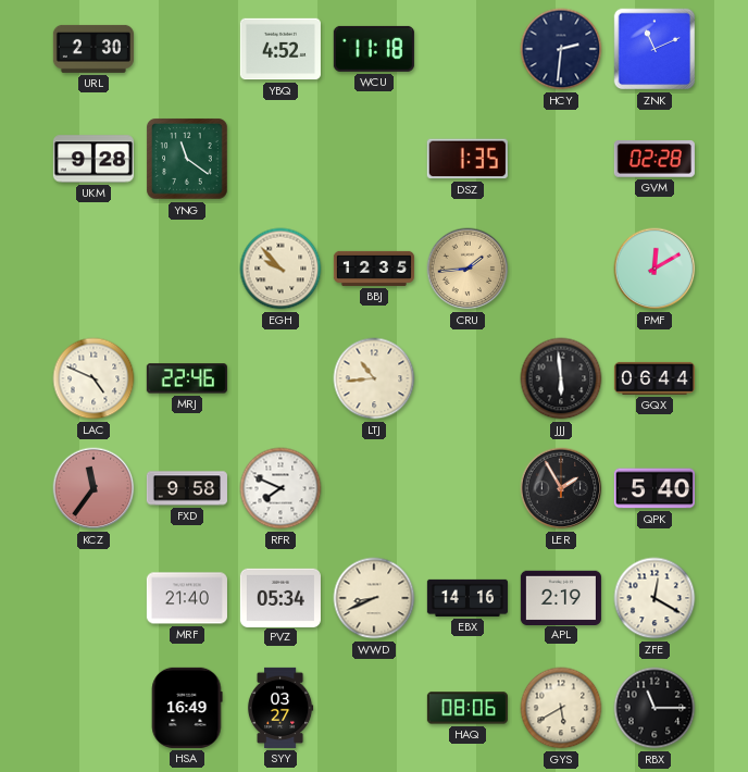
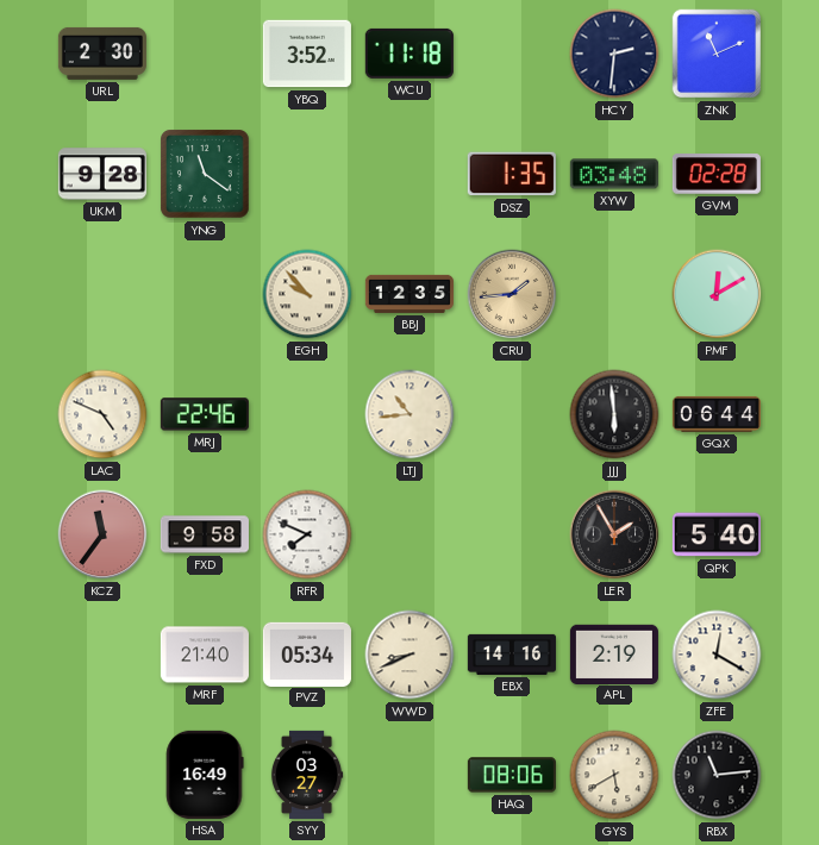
YBQ: 4:52 -> 3:52
XYW: none -> 03:48
RBX: 11:15 -> 11:14
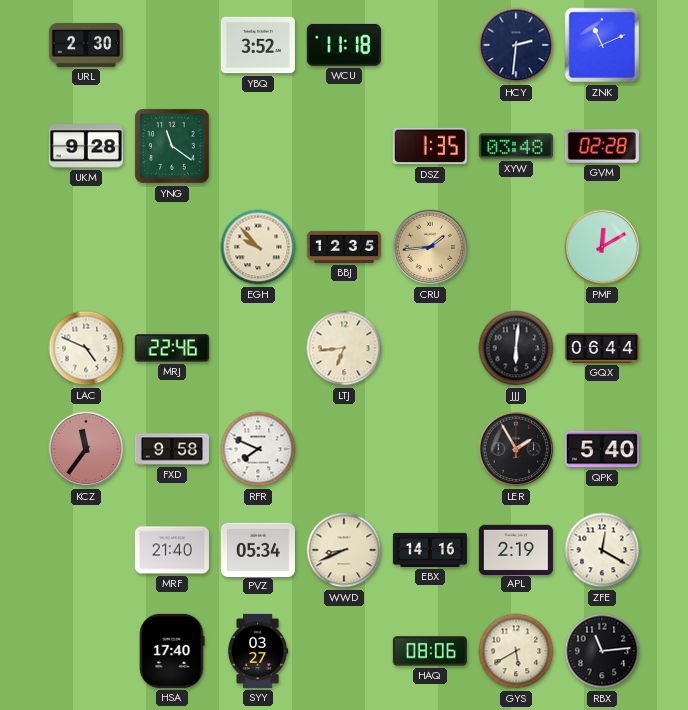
LTJ: 10:44 -> 6:44
JJJ: 5:59 -> 6:01
HSA: 16:49 -> 17:40
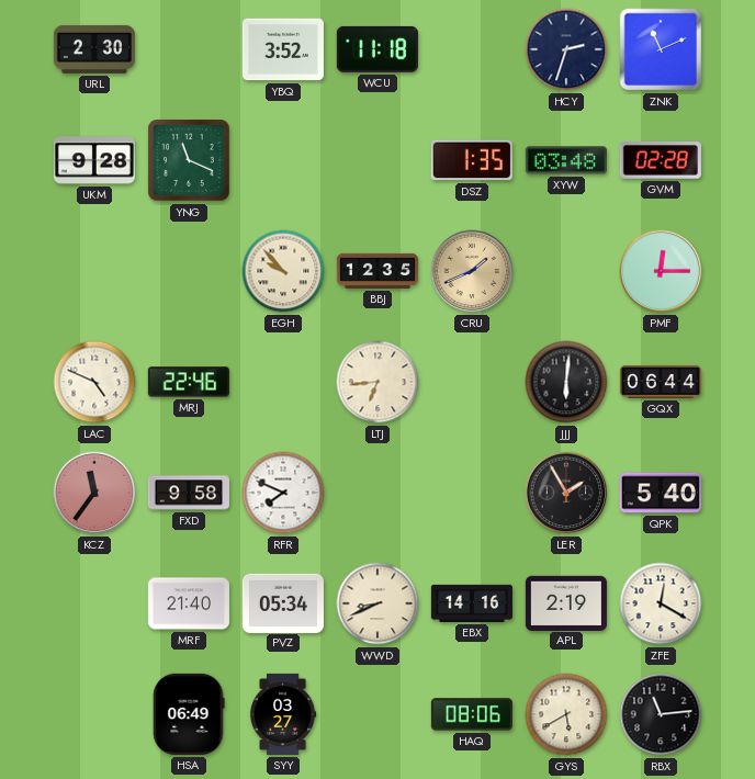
HCY: 2:31 -> 2:33
YNG: 11:21 -> 11:19
CRU: 1:44 -> 1:41
PMF: 12:10 -> 12:15
HSA: 17:40 -> 06:49
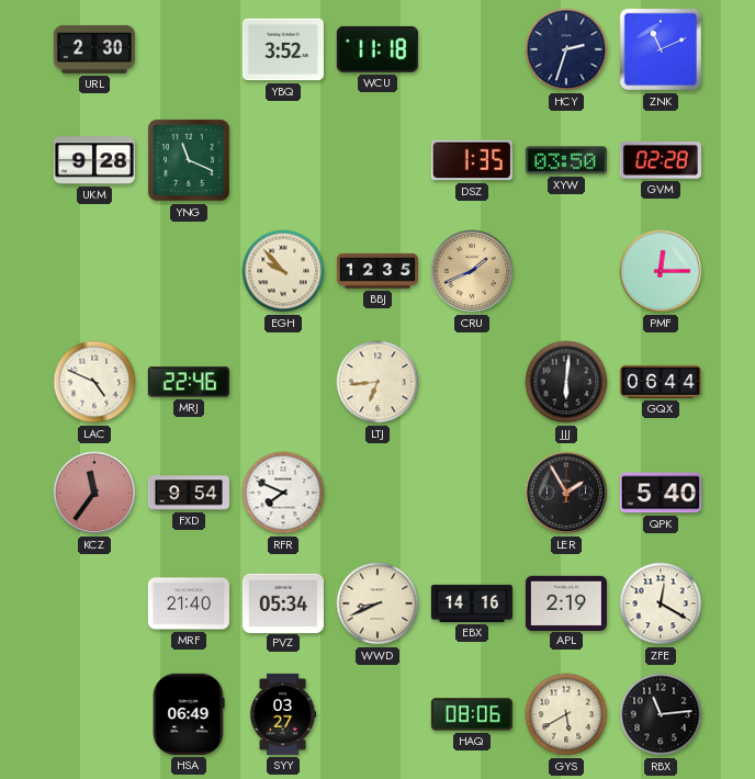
XYW: 03:48 -> 03:50
FXD: 9:58 -> 9:54
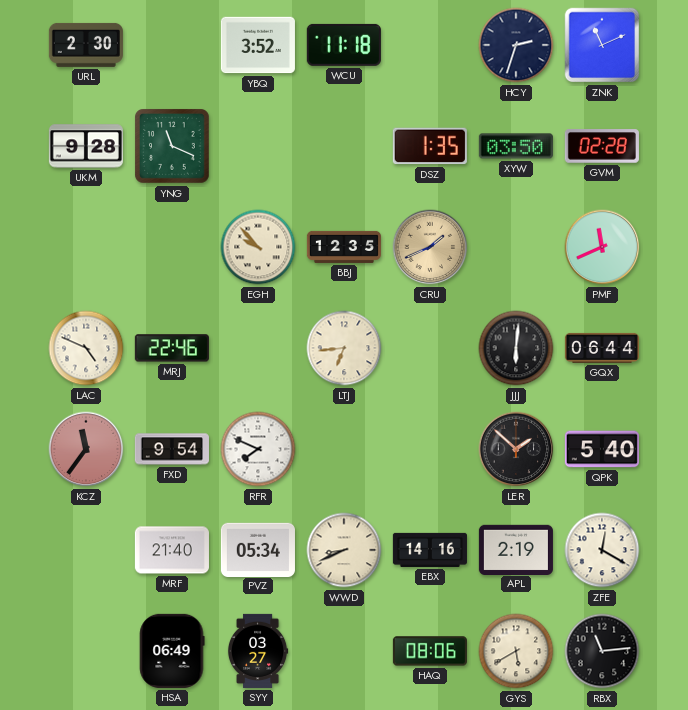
PMF: 12:15 -> 11:41
LER: 1:55 -> 1:52
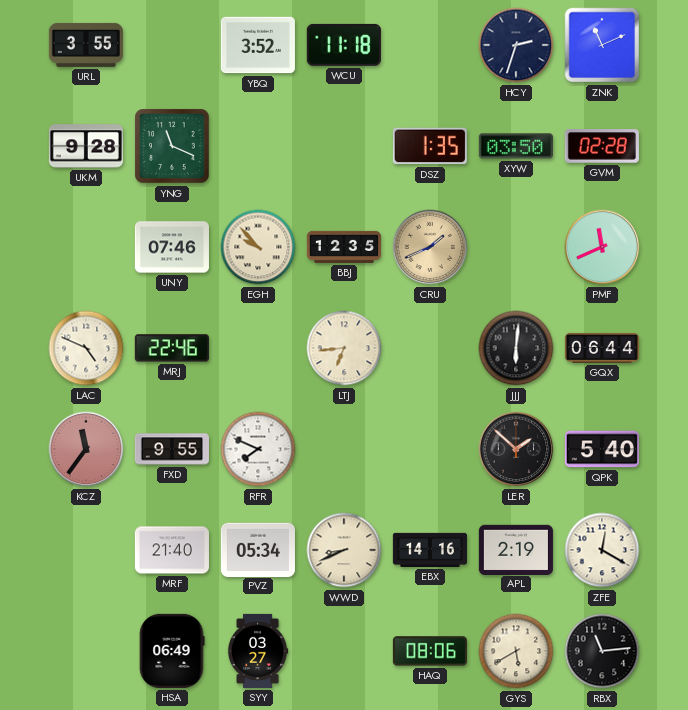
URL: 2:30 -> 3:55
UNY: none -> 07:46
FXD: 9:54 -> 9:55
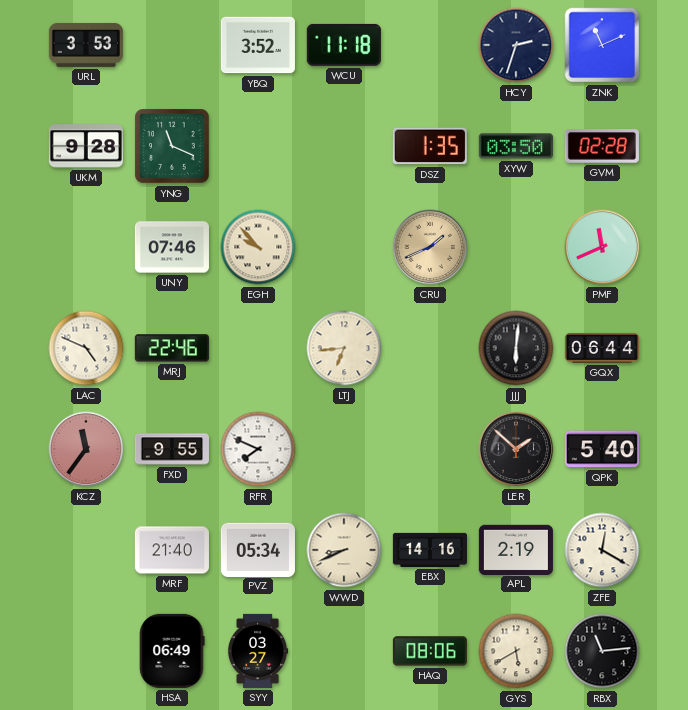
URL: 3:55 -> 3:53
BBJ: 12:35 -> none
